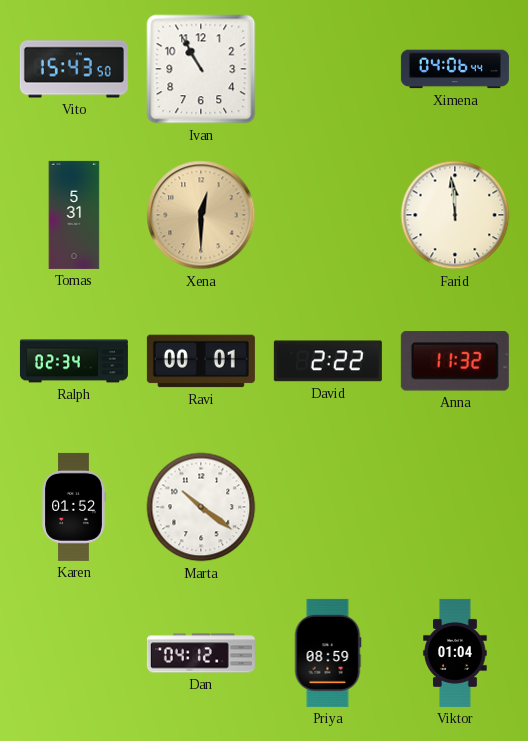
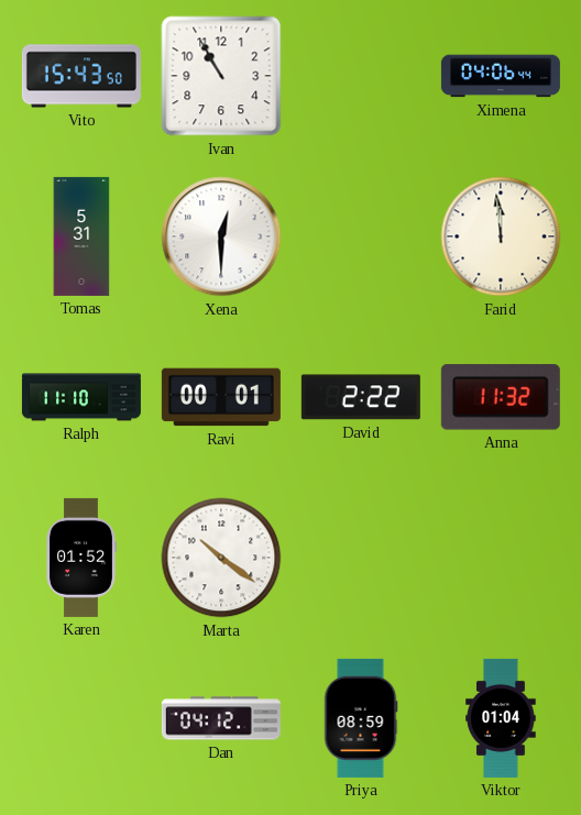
Xena dial: champagne -> white
Ralph: 02:34 -> 11:10
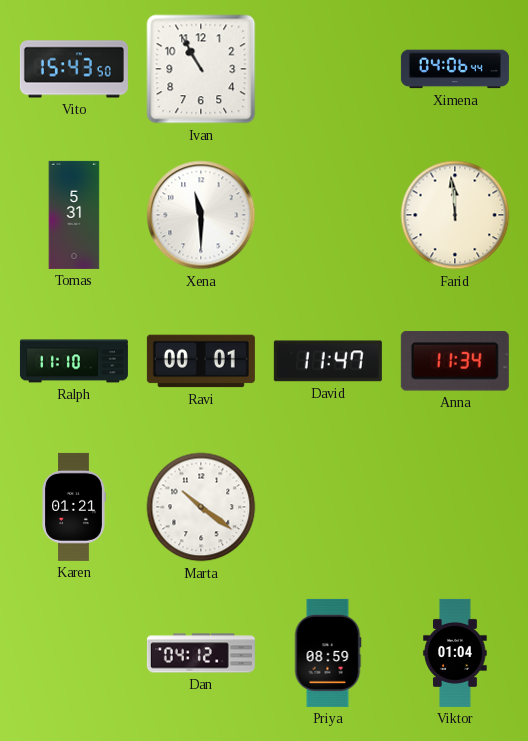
Xena: 12:30 -> 11:30
David: 2:22 -> 11:47
Anna: 11:32 -> 11:34
Karen: 01:52 -> 01:21
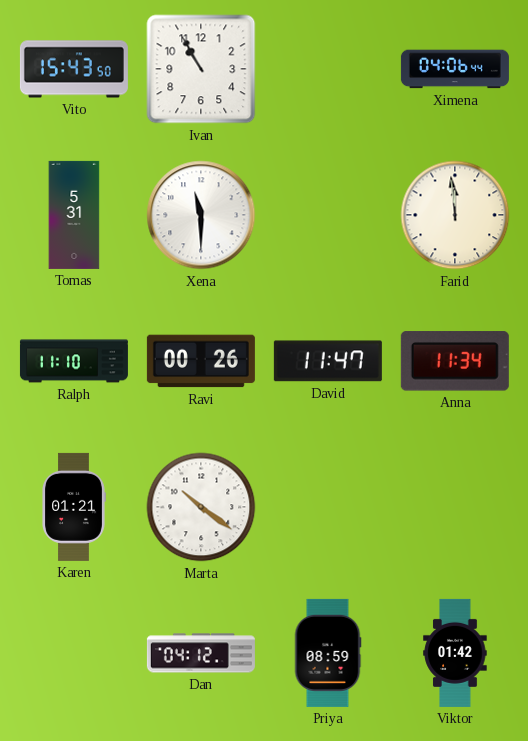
Ravi: 00:01 -> 00:26
Viktor: 01:04 -> 01:42
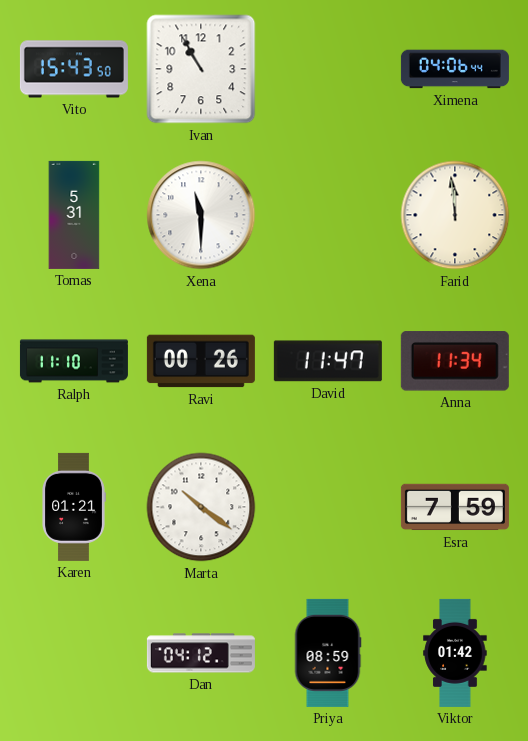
Esra: none -> 7:59
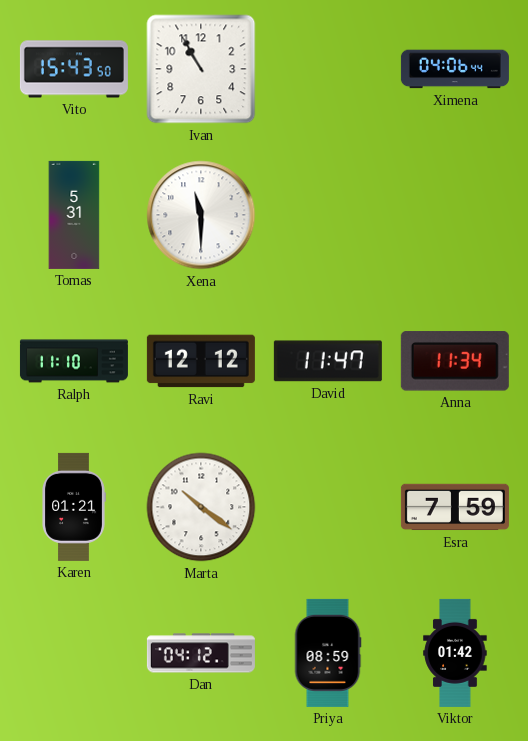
Farid: 11:59 -> none
Ravi: 00:26 -> 12:12
